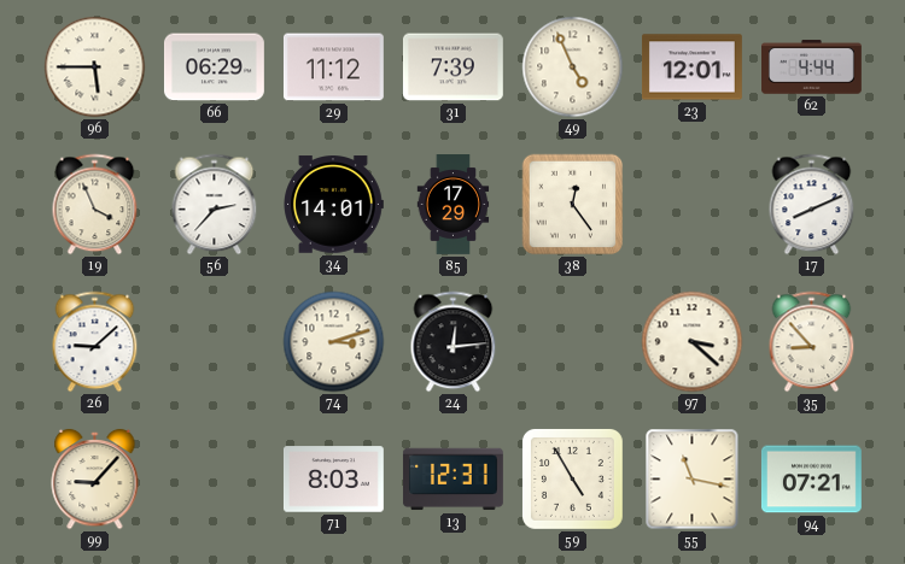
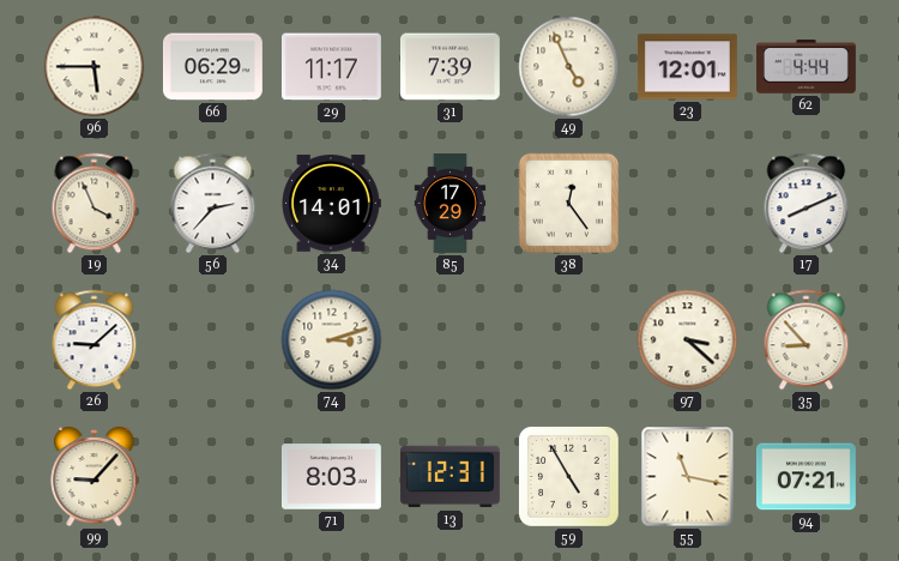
29: 11:12 -> 11:17
24: 12:14 -> none
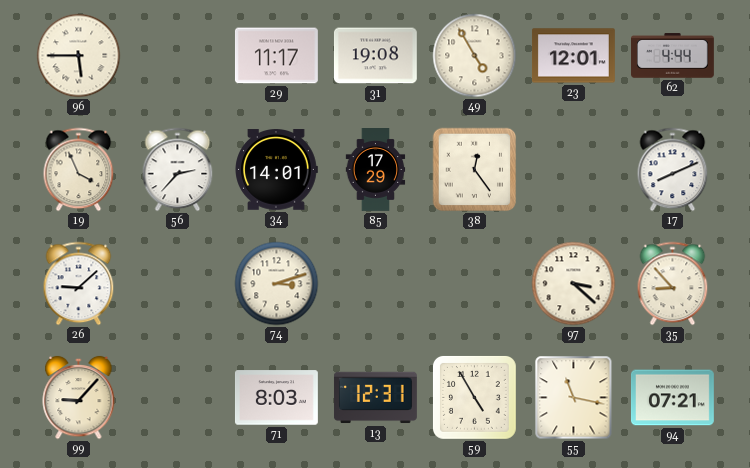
66: 06:29 -> none
31: 7:39 -> 19:08
49: 4:56 -> 4:55
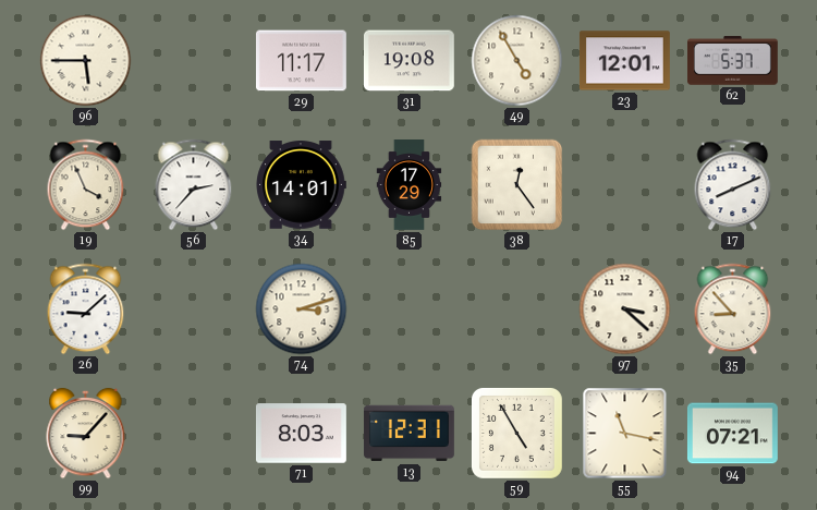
62: 4:44 -> 5:37
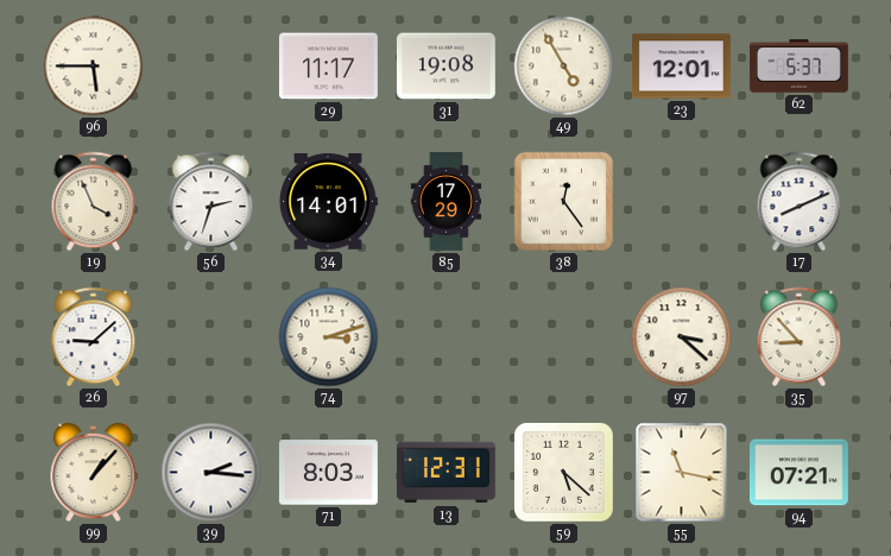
56: 2:37 -> 2:33
99: 9:07 -> 1:07
39: none -> 2:16
59: 4:55 -> 5:22
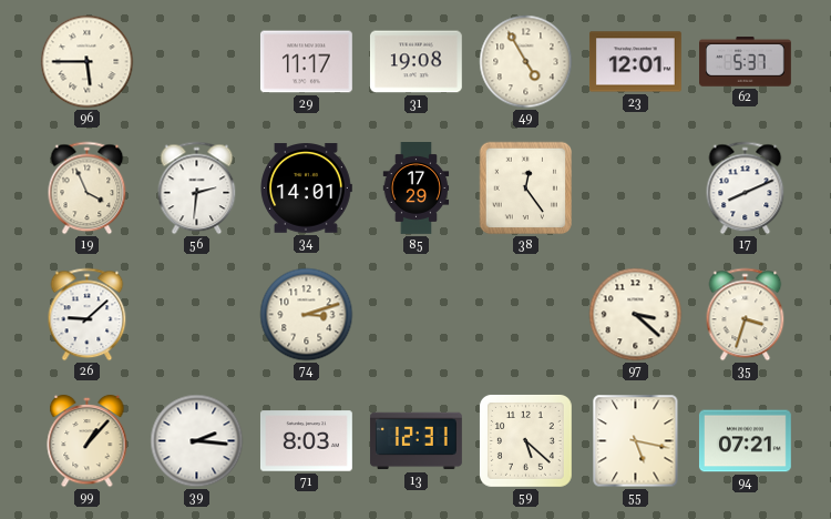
56: 2:33 -> 2:31
35: 8:53 -> 3:33
55: 11:17 -> 5:17
